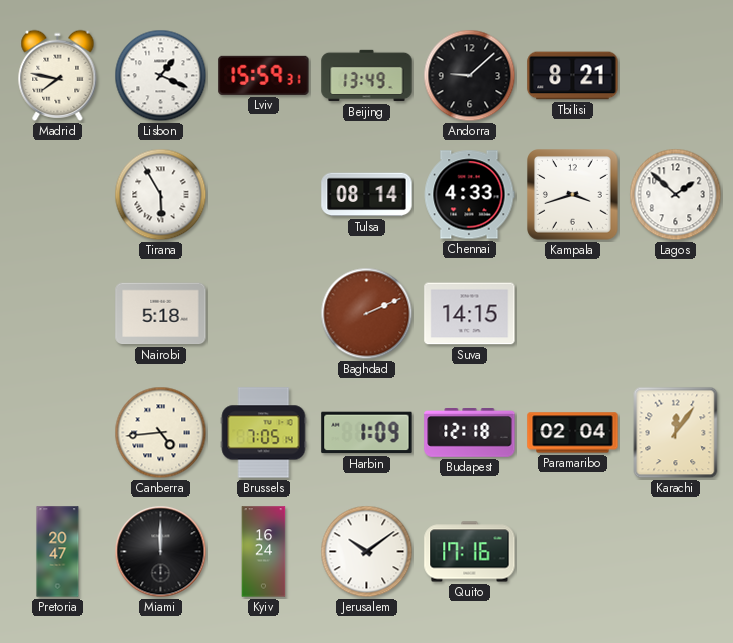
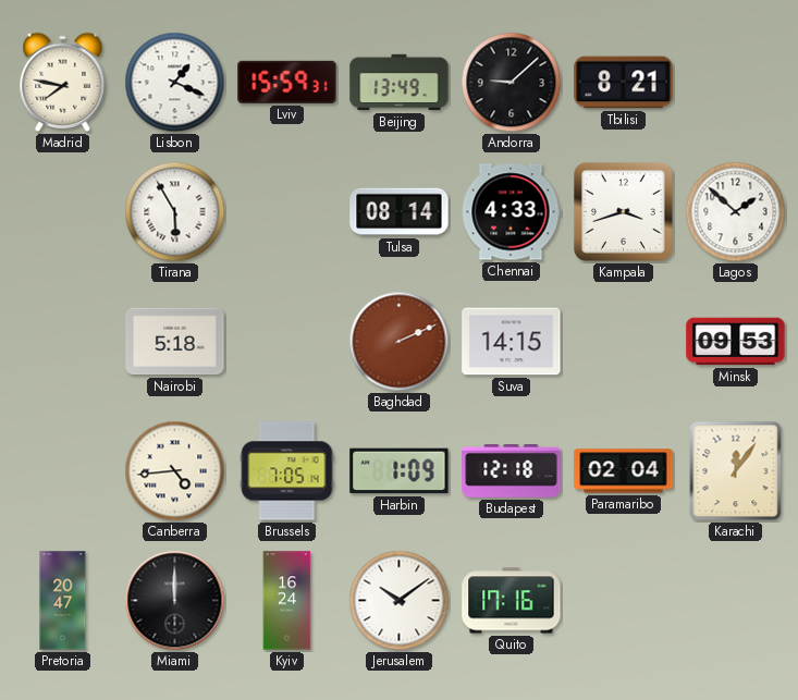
Minsk: none -> 09:53
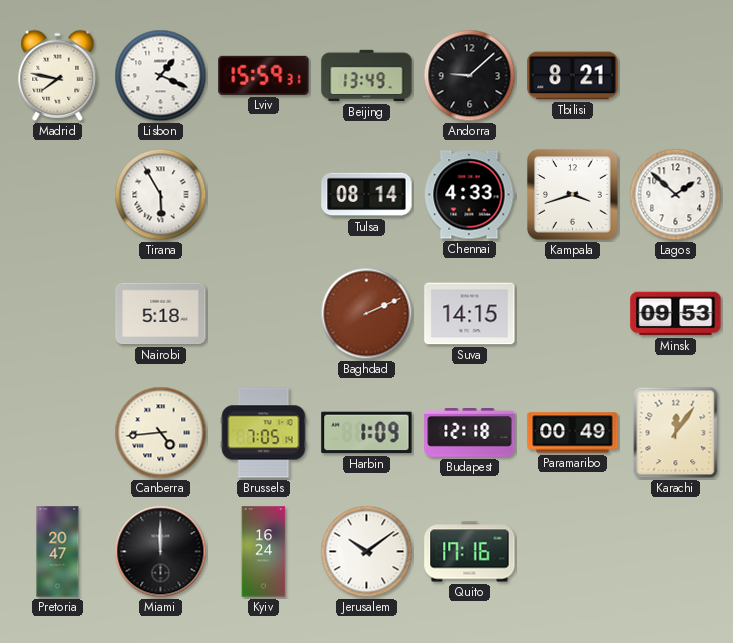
Paramaribo: 02:04 -> 00:49
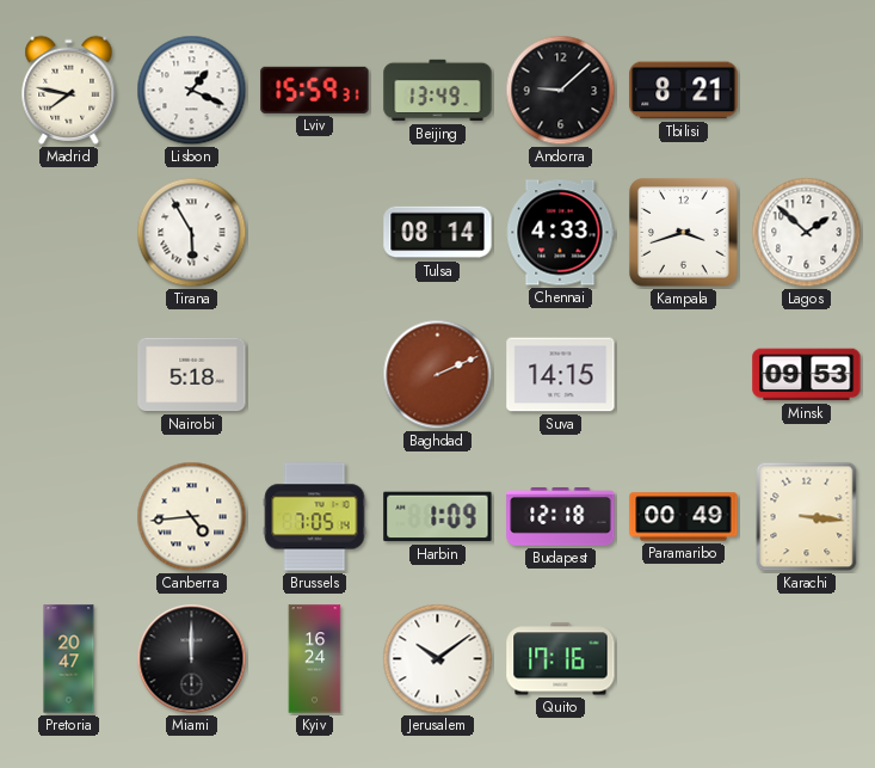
Karachi: 12:06 -> 3:16
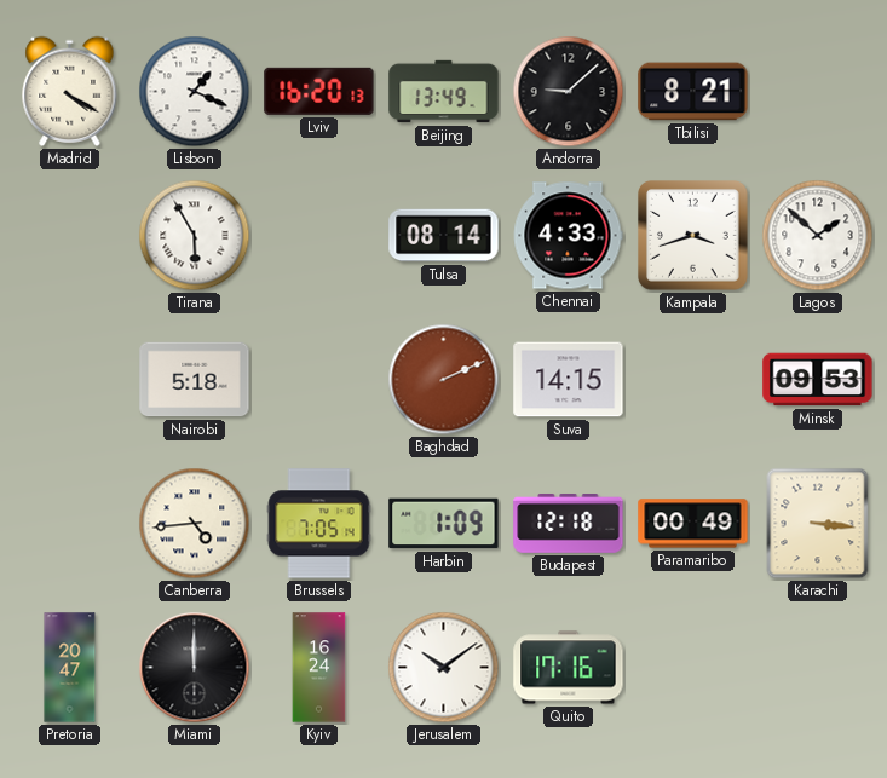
Madrid: 7:47 -> 4:20
Lviv: 15:59 -> 16:20
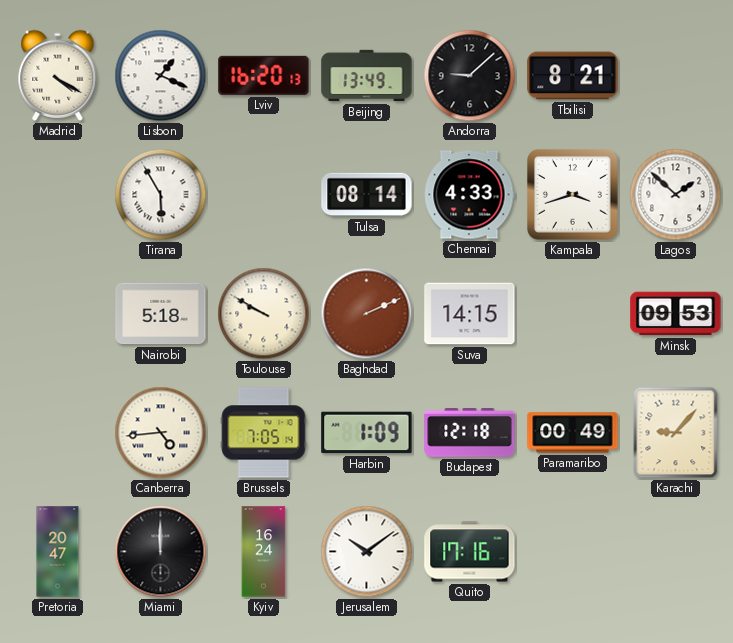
Toulouse: none -> 9:50
Karachi: 3:16 -> 9:07
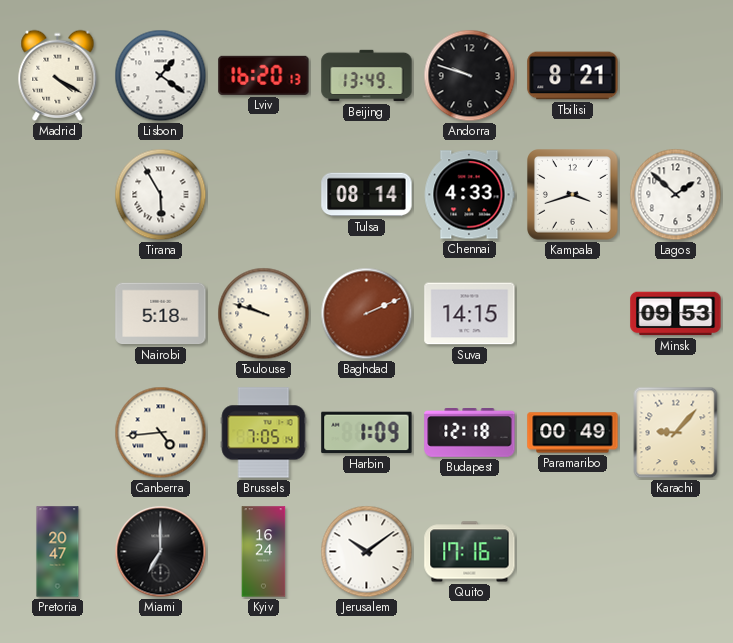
Lisbon: 1:19 -> 1:21
Andorra: 9:08 -> 9:48
Toulouse: 9:50 -> 9:48
Miami: 12:00 -> 7:00
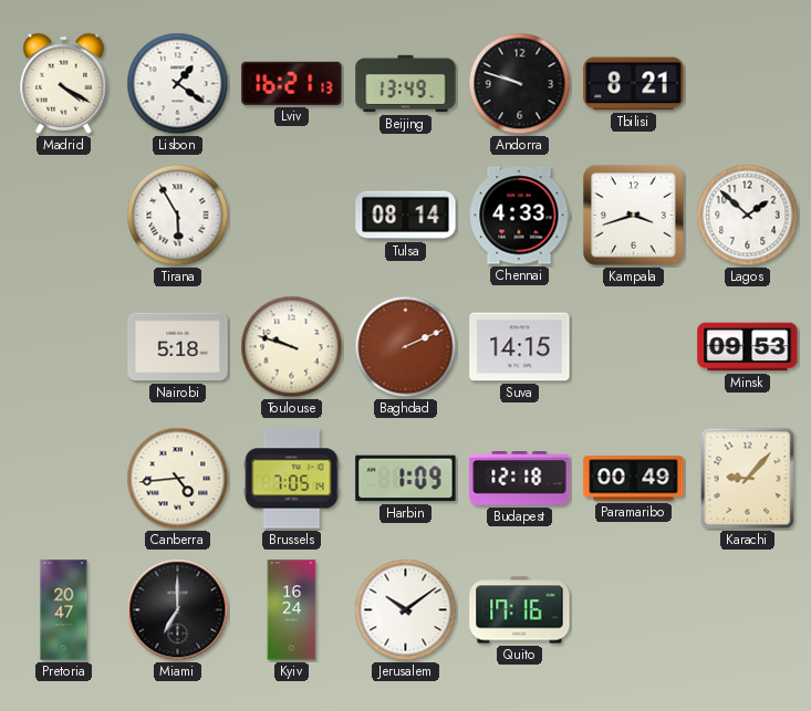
Lviv: 16:20 -> 16:21
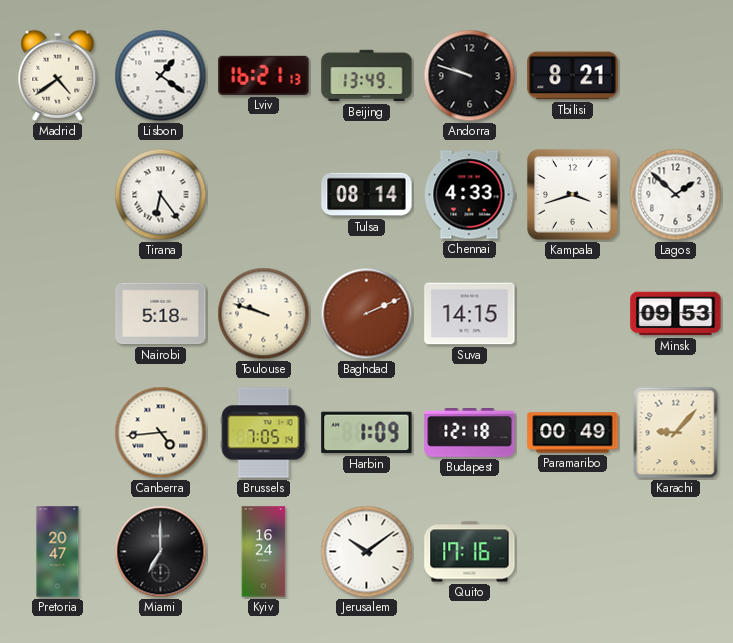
Madrid: 4:20 -> 4:39
Tirana: 5:55 -> 6:24
